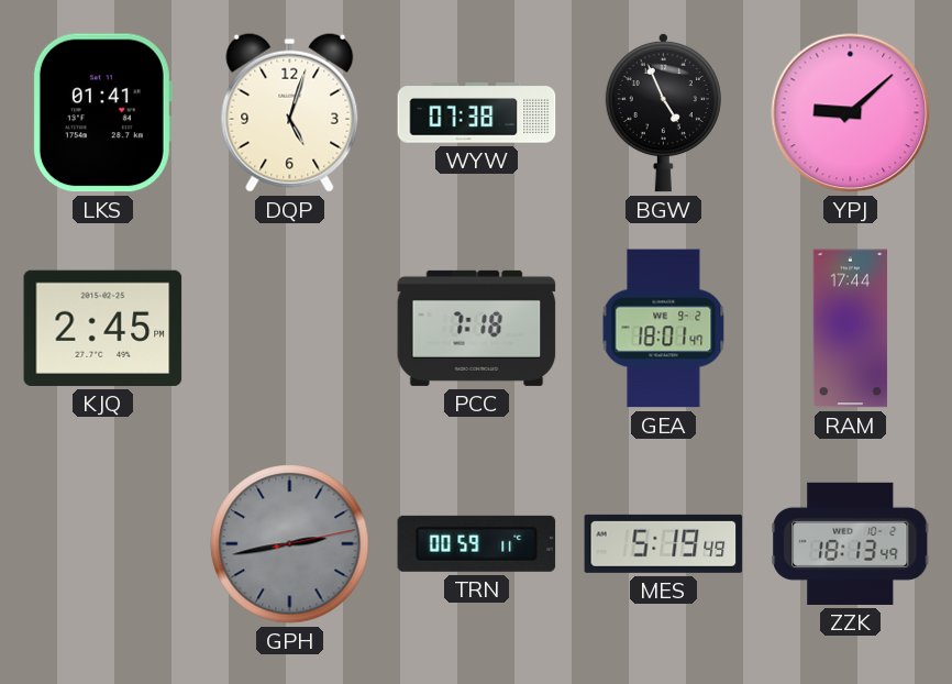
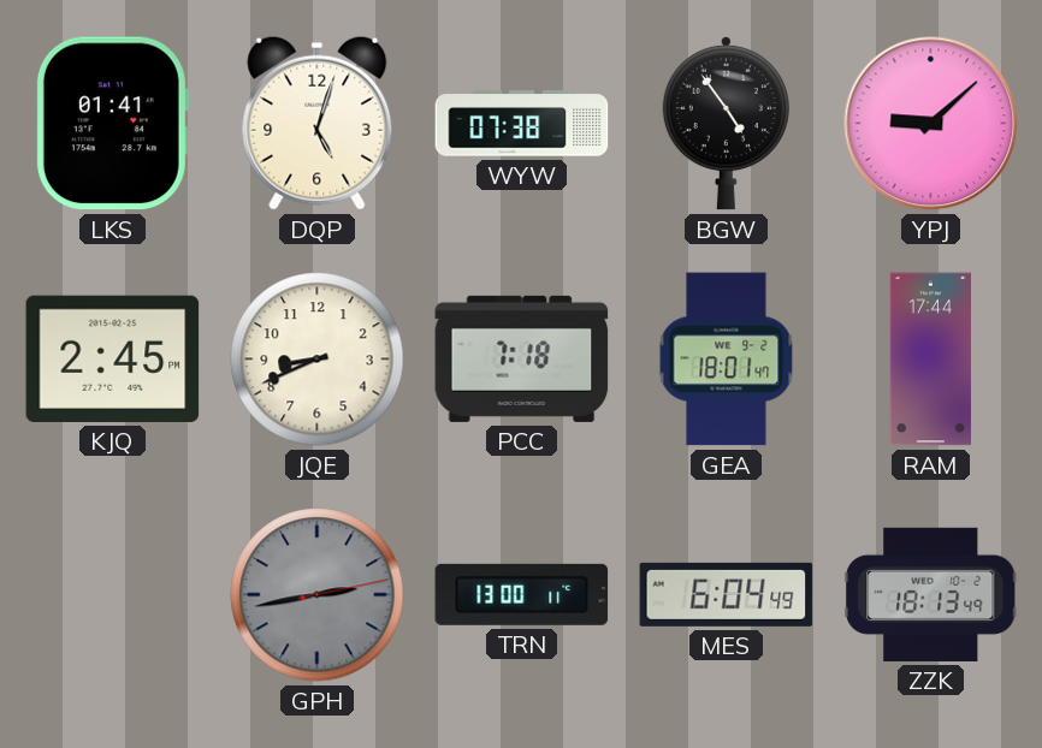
BGW: 4:56 -> 4:54
JQE: none -> 8:41
TRN: 00:59 -> 13:00
MES: 5:19 -> 6:04
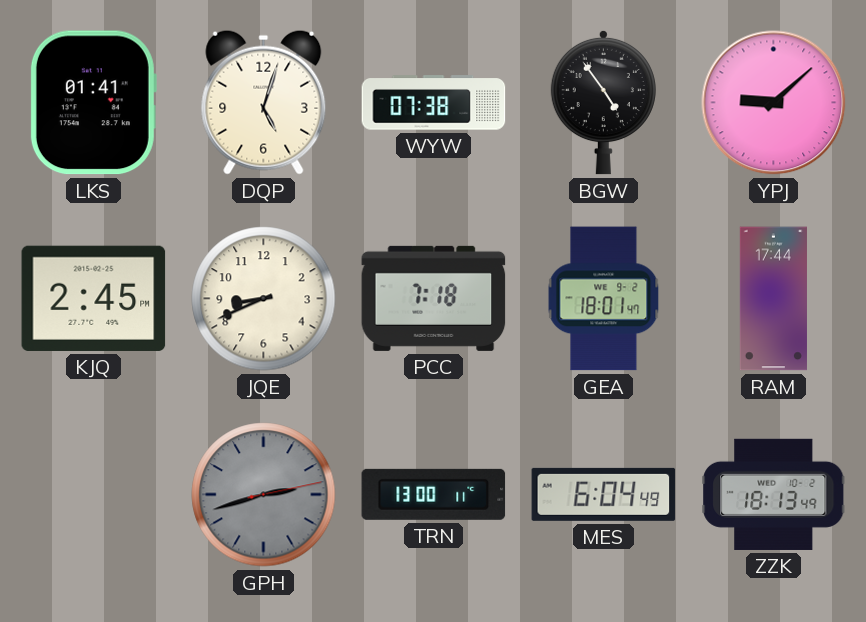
GPH: 2:43 -> 2:42
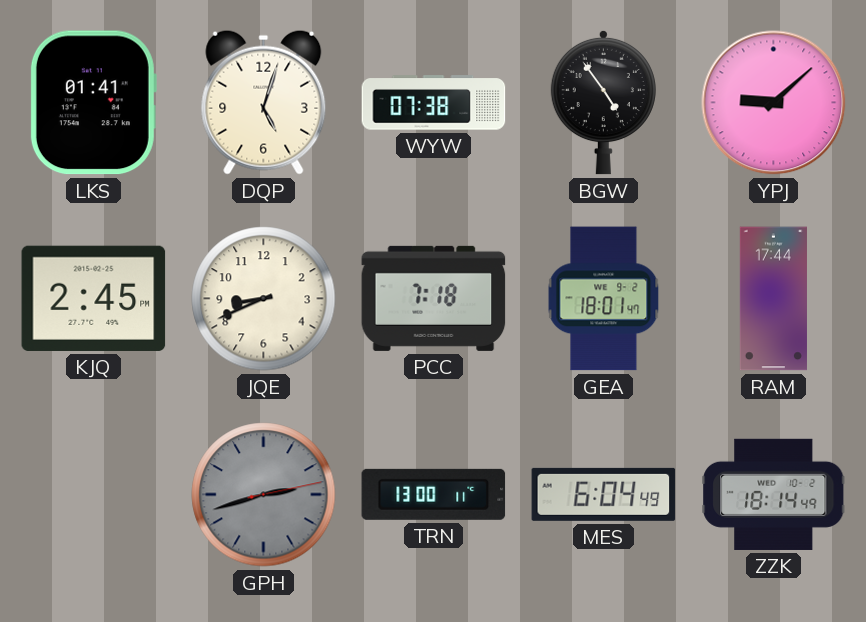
ZZK: 18:13 -> 18:14
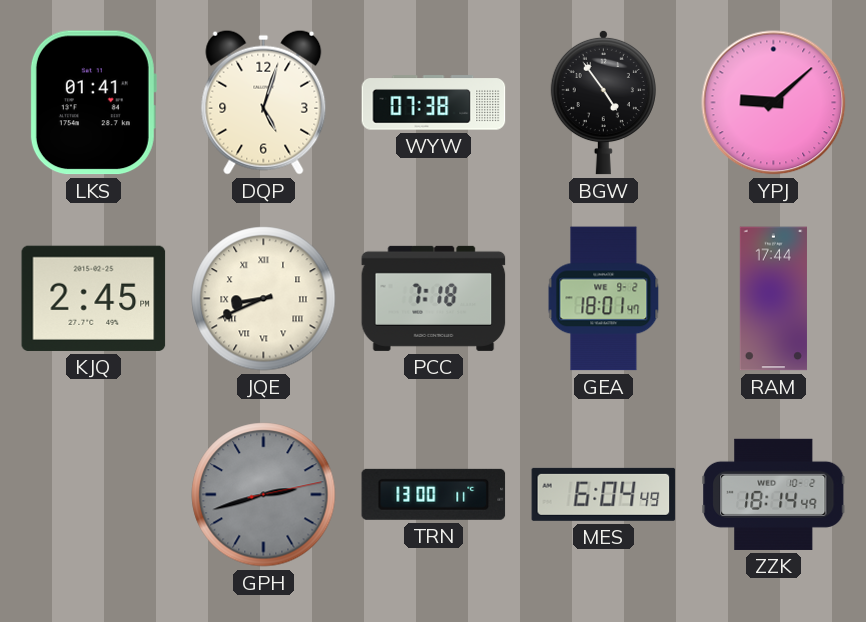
JQE numerals: Arabic -> Roman
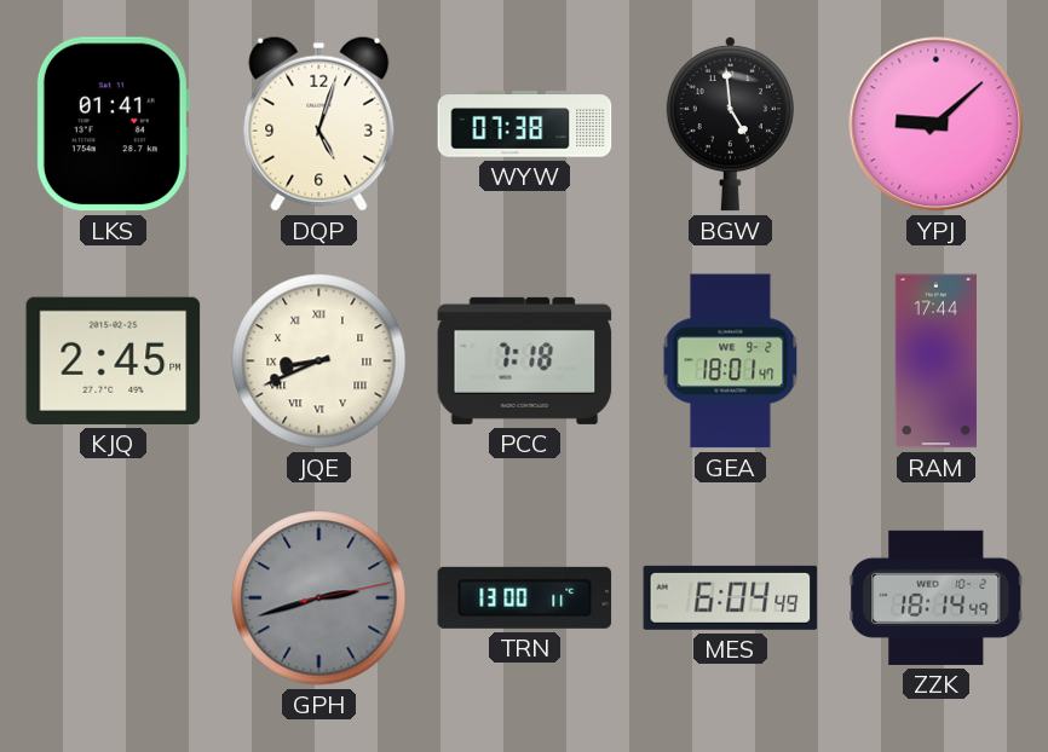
BGW: 4:54 -> 4:59
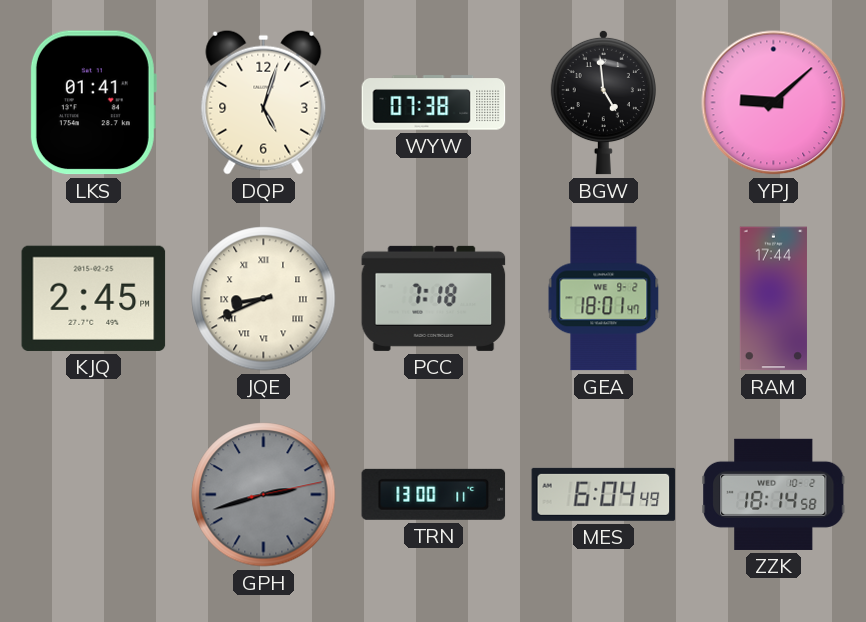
ZZK: 18:14:49 -> 18:14:58
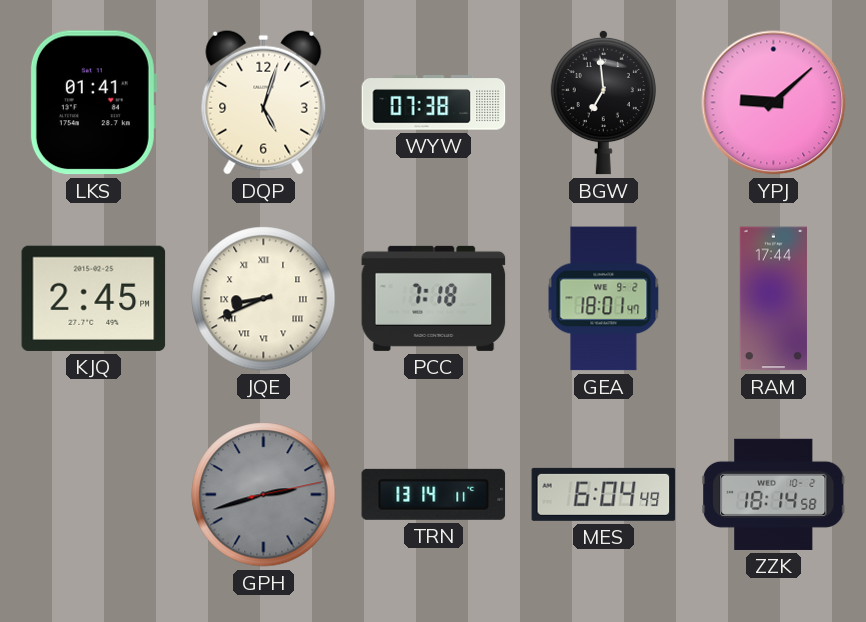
BGW: 4:59 -> 6:59
TRN: 13:00 -> 13:14
